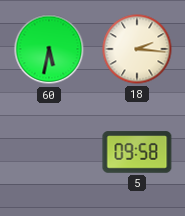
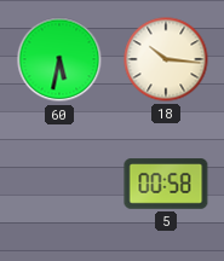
18: 2:16 -> 10:16
5: 09:58 -> 00:58
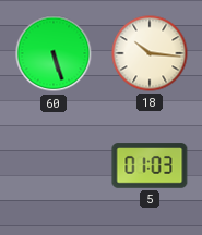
60: 5:32 -> 5:27
5: 00:58 -> 01:03
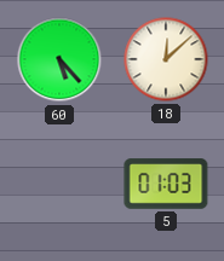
60: 5:27 -> 5:23
18: 10:16 -> 12:08
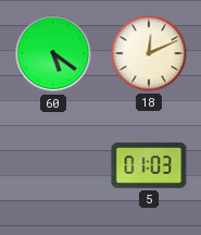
60: 5:23 -> 5:21
18: 12:08 -> 12:11
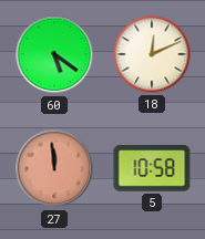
27: none -> 11:59
5: 01:03 -> 10:58
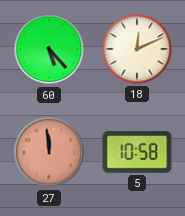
60: 5:21 -> 5:23
